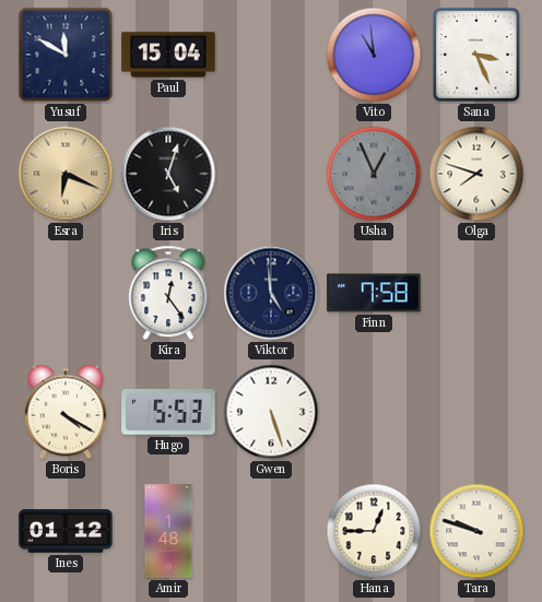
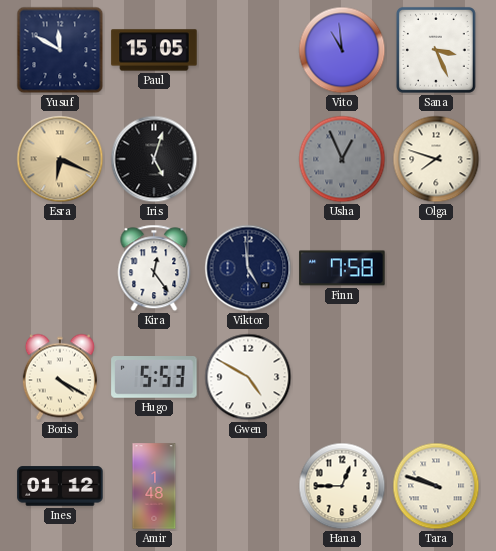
Paul: 15:04 -> 15:05
Gwen: 5:27 -> 4:50
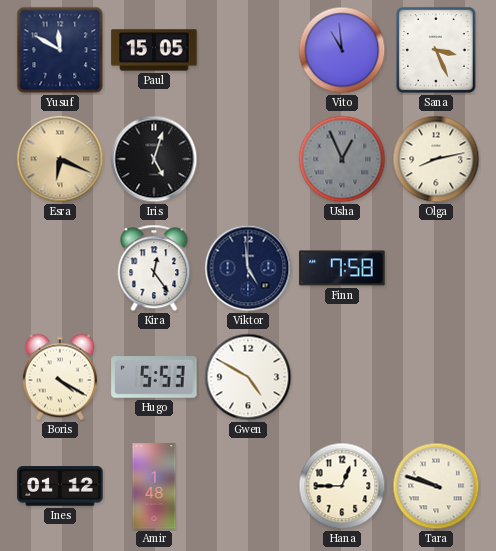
Olga: 7:48 -> 8:13
